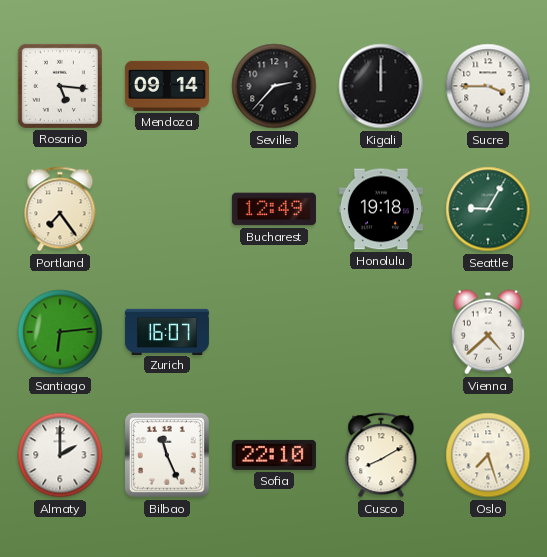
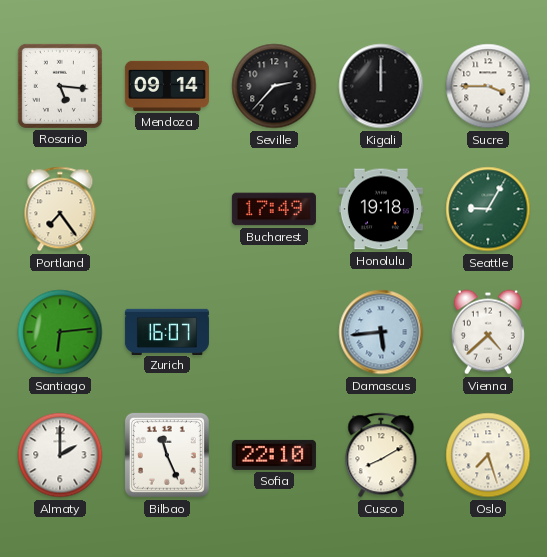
Bucharest: 12:49 -> 17:49
Damascus: none -> 5:44
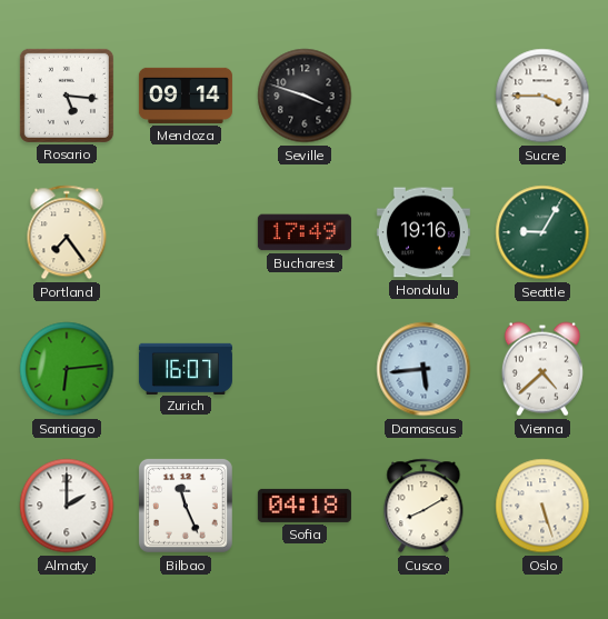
Seville: 2:37 -> 3:48
Kigali: 12:00 -> none
Honolulu: 19:18 -> 19:16
Sofia: 22:10 -> 04:18
Oslo: 7:27 -> 5:27
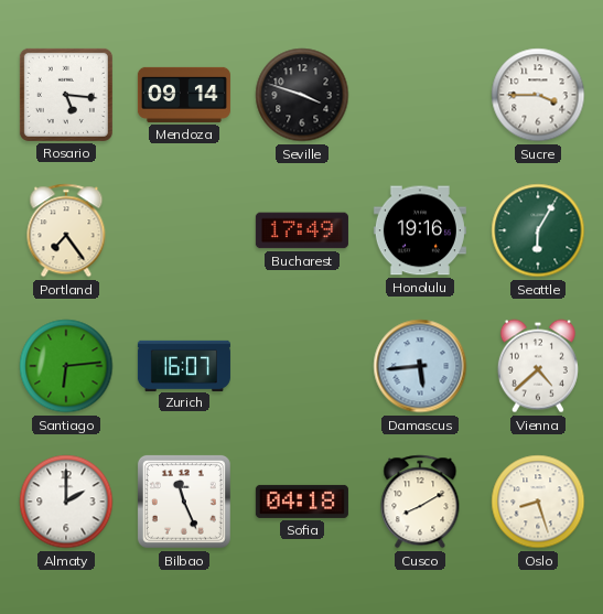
Seattle: 9:05 -> 6:05
Oslo: 5:27 -> 8:27
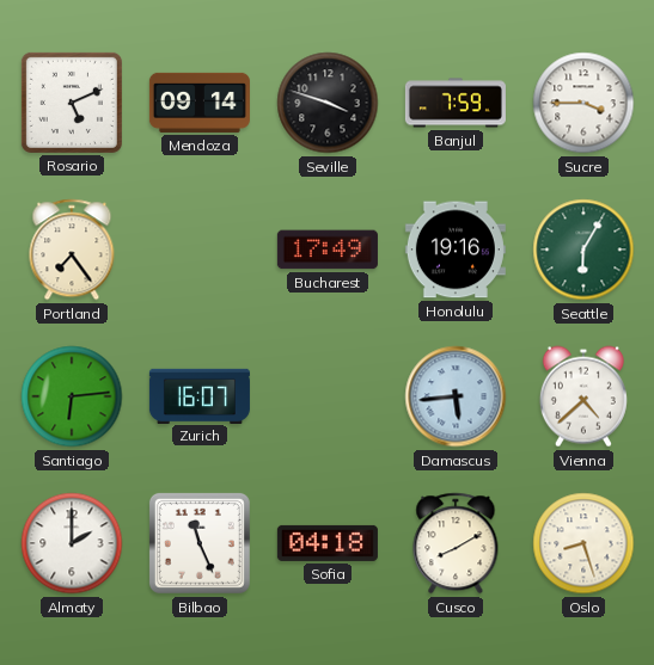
Rosario: 5:16 -> 5:11
Banjul: none -> 7:59
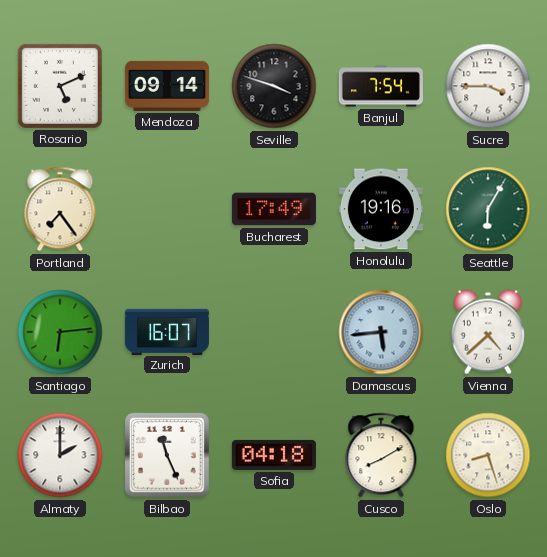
Banjul: 7:59 -> 7:54
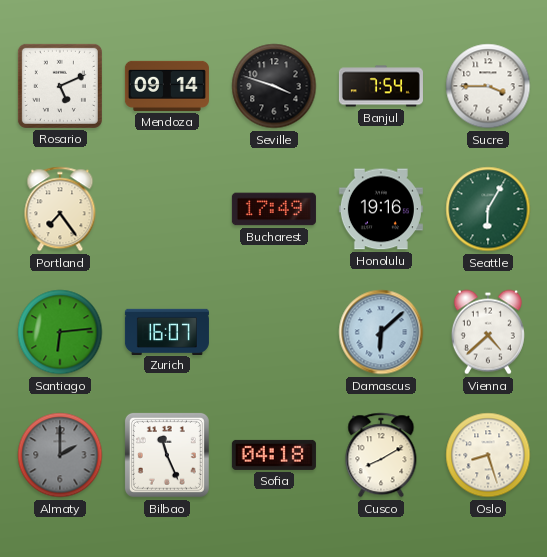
Damascus: 5:44 -> 6:08
Almaty dial: white -> grey
